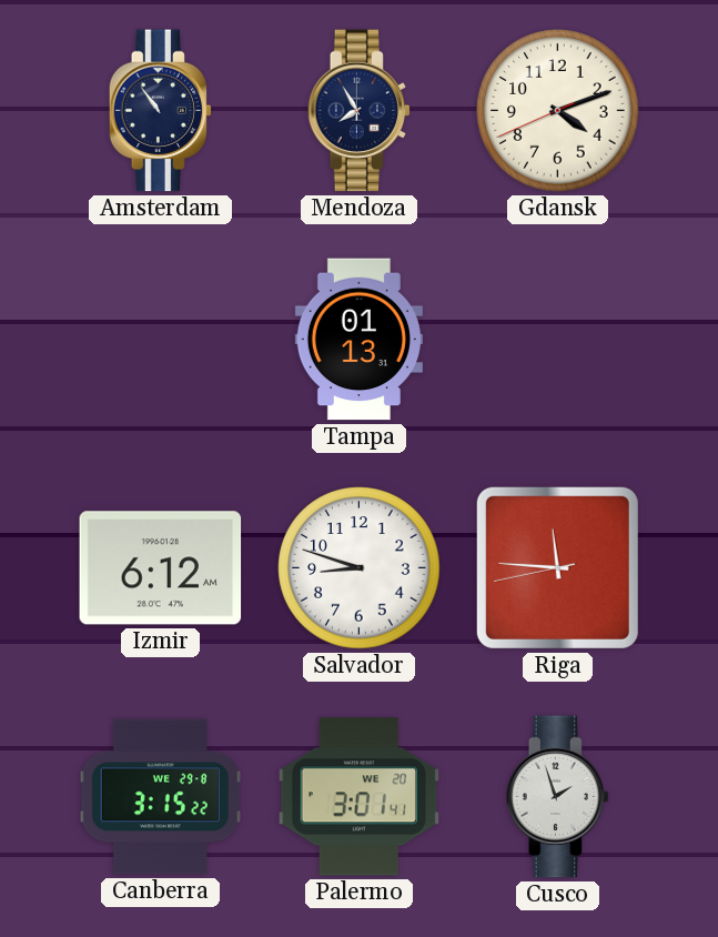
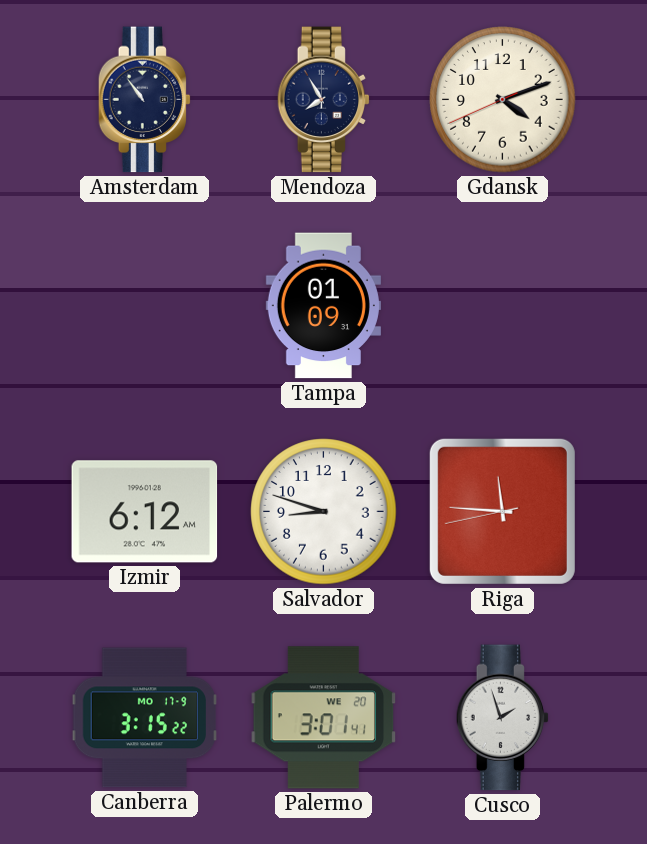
Tampa: 01:13 -> 01:09
Canberra date: WE 29-8 -> MO 17-9
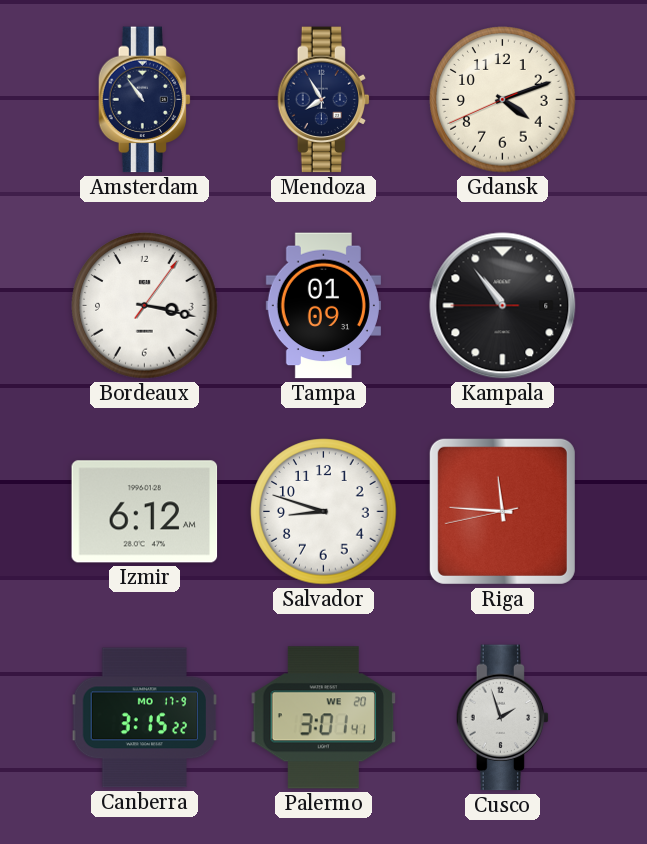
Bordeaux: none -> 3:17
Kampala: none -> 10:53
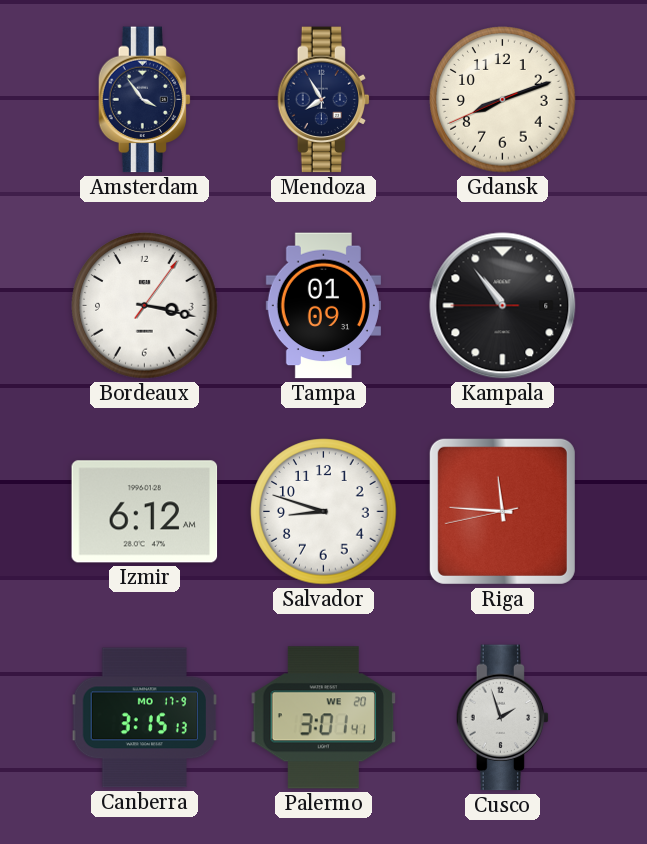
Amsterdam: 10:54 -> 3:54
Gdansk: 4:11 -> 8:11
Canberra: 3:15:22 -> 3:15:13
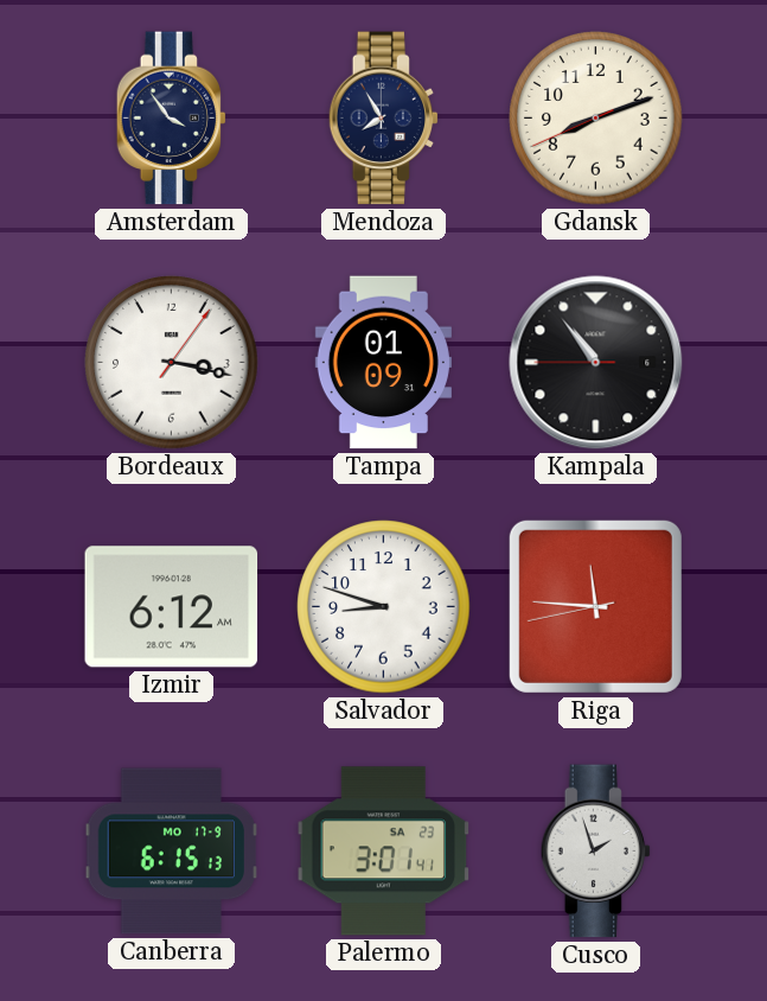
Canberra: 3:15 -> 6:15
Palermo date: WE 20 -> SA 23
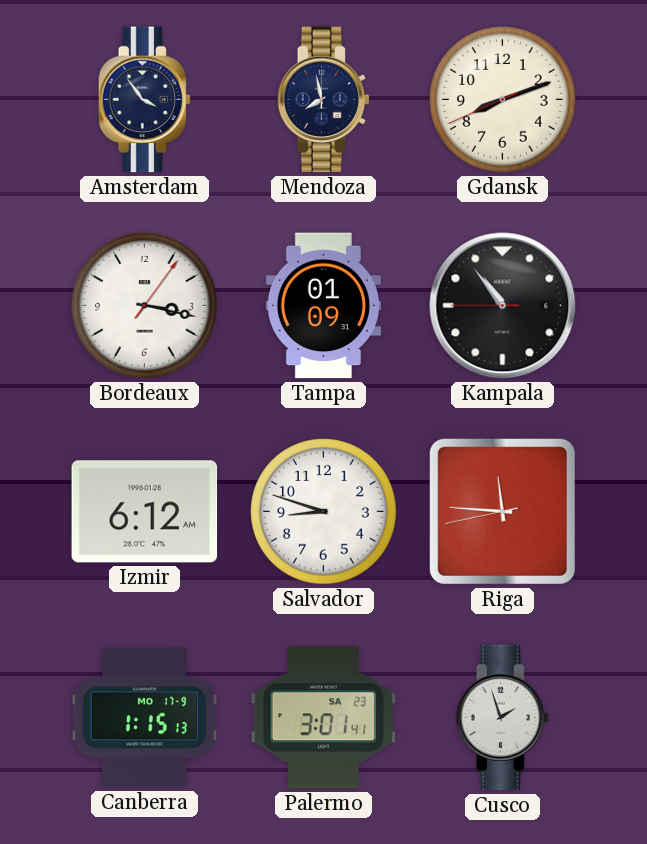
Mendoza: 7:55 -> 7:58
Canberra: 6:15 -> 1:15
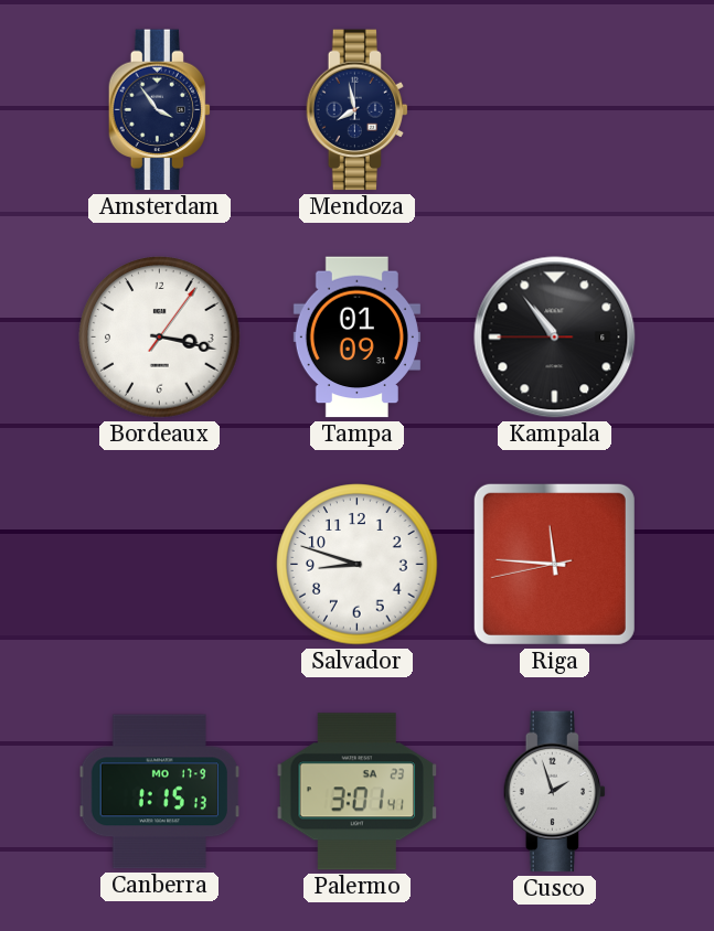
Gdansk: 8:11 -> none
Izmir: 6:12 -> none
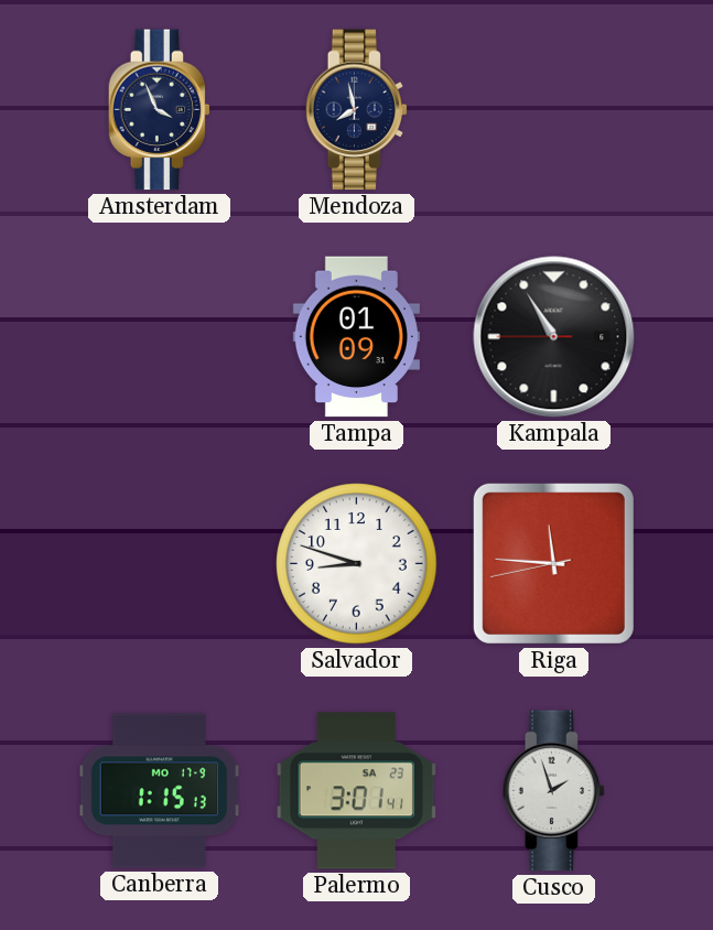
Amsterdam: 3:54 -> 3:56
Bordeaux: 3:17 -> none
Kampala: 10:53 -> 10:54
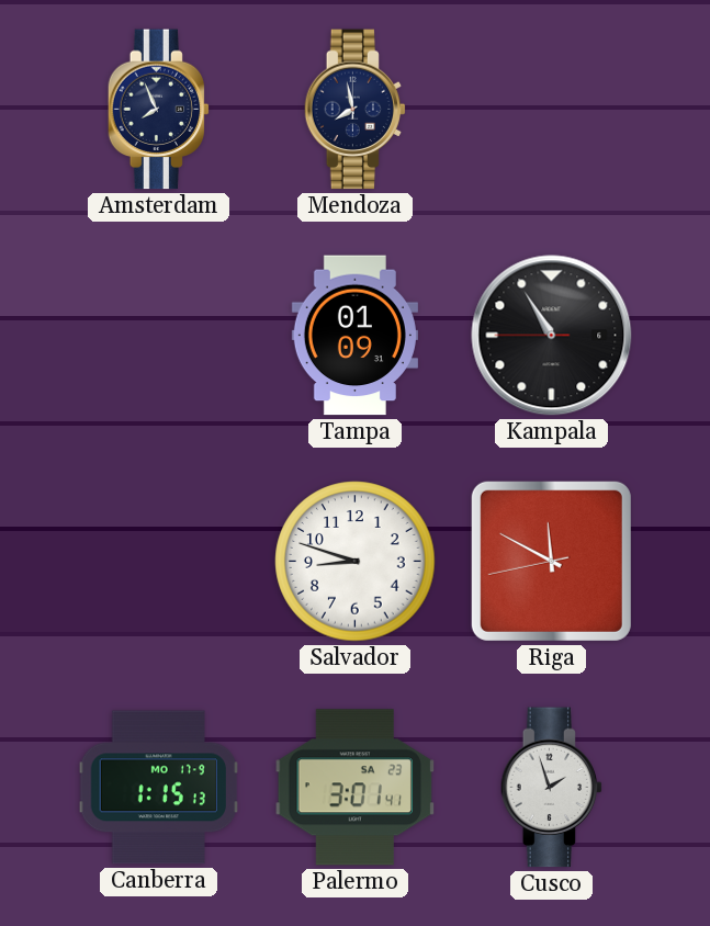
Amsterdam: 3:56 -> 7:56
Riga: 11:45 -> 11:49
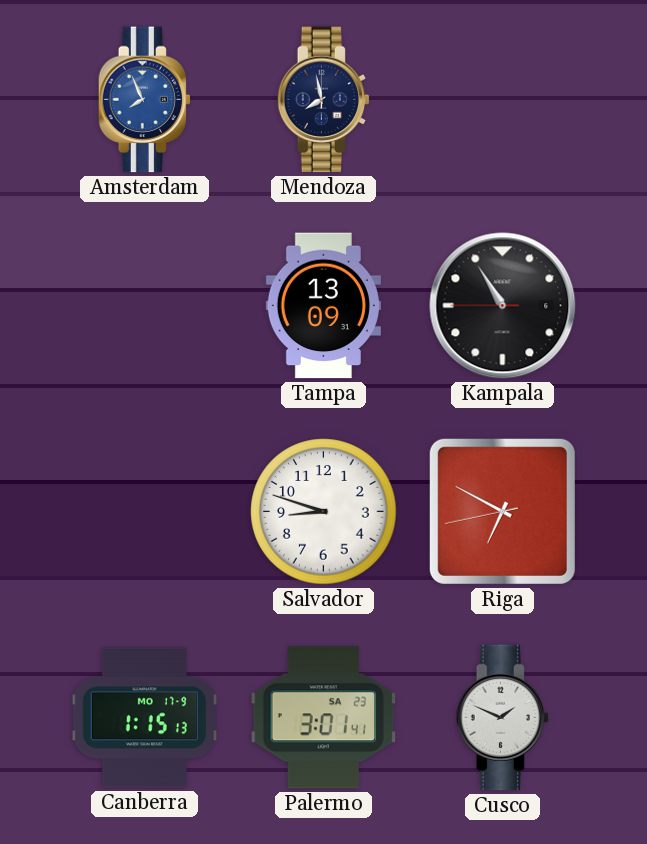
Amsterdam dial: navy -> blue
Tampa: 01:09 -> 13:09
Riga: 11:49 -> 6:49
Cusco: 1:57 -> 1:49
